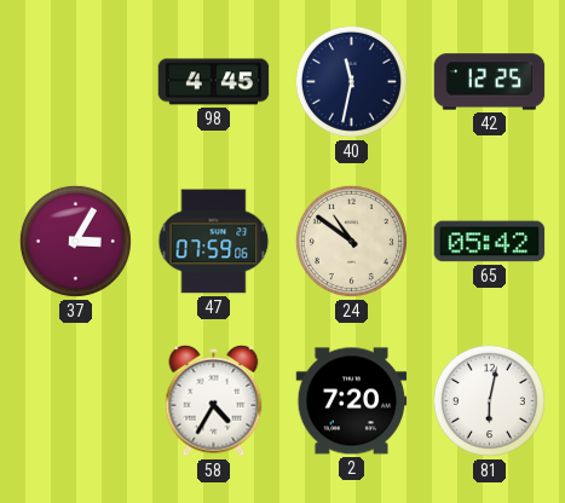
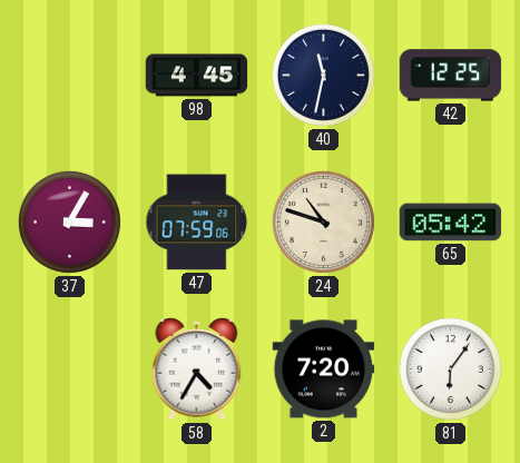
24: 10:51 -> 10:48
81: 6:02 -> 6:06
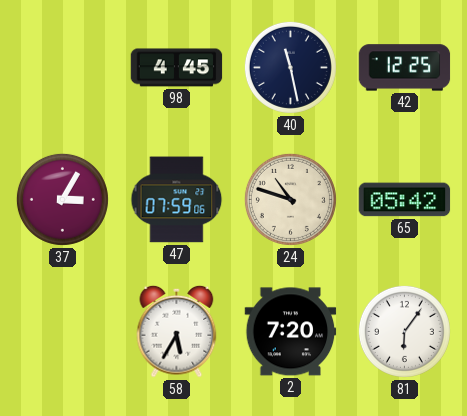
40: 11:32 -> 11:28
58: 4:35 -> 5:35
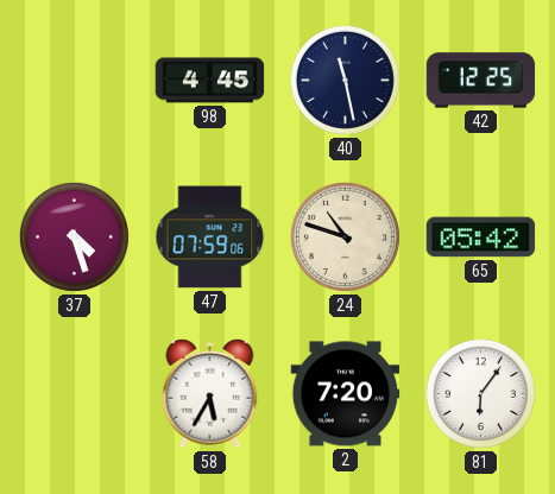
37: 3:05 -> 4:27
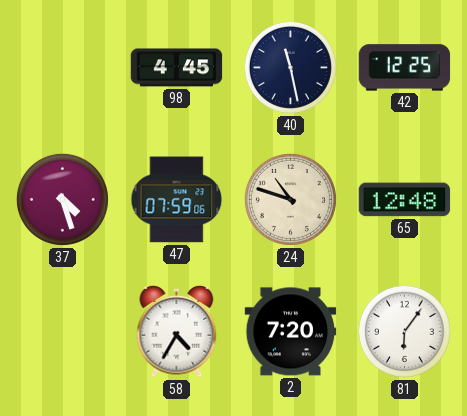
65: 05:42 -> 12:48
58: 5:35 -> 4:35
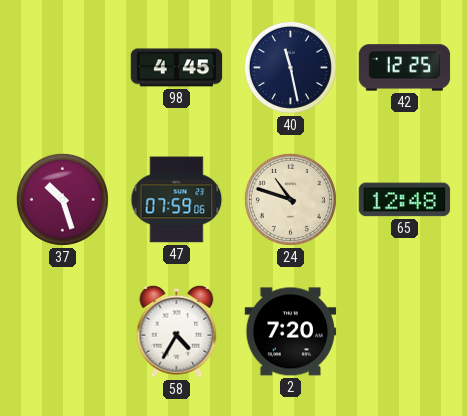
37: 4:27 -> 10:27
81: 6:06 -> none
